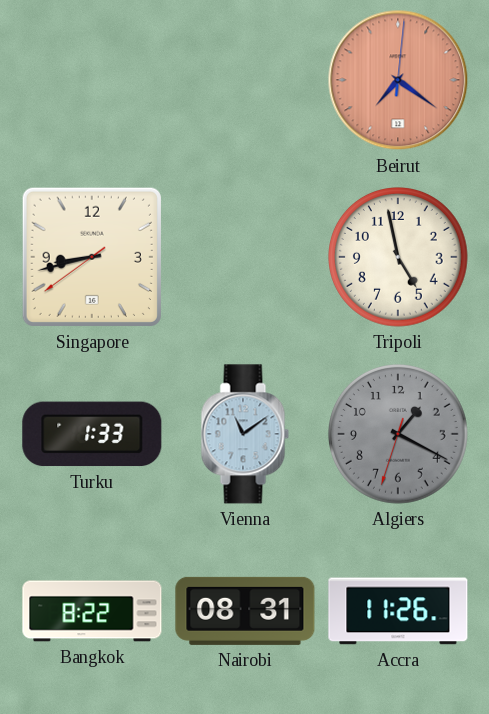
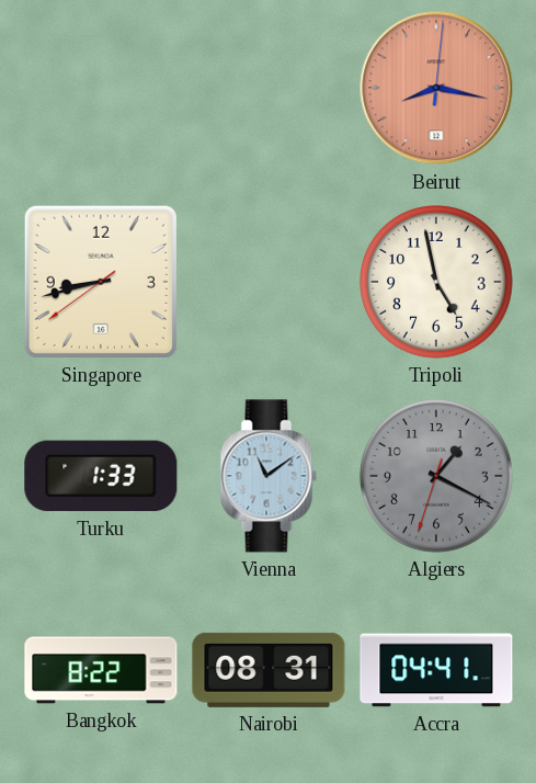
Beirut: 7:21 -> 8:17
Accra: 11:26 -> 04:41
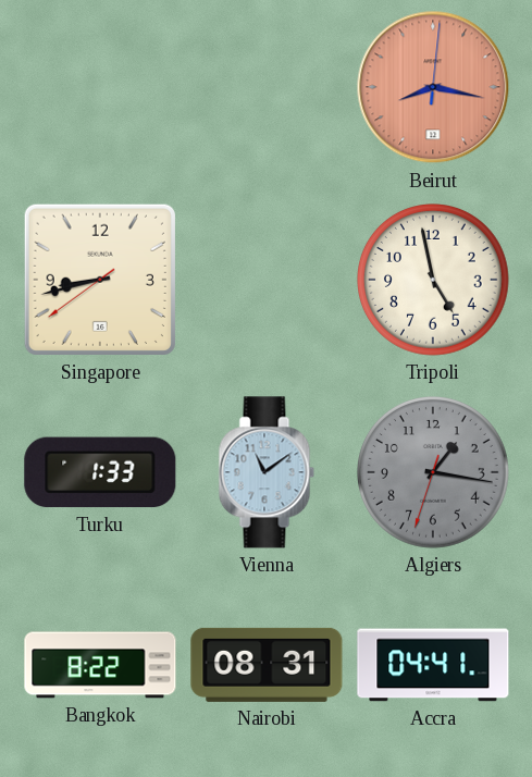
Algiers: 1:19 -> 1:16
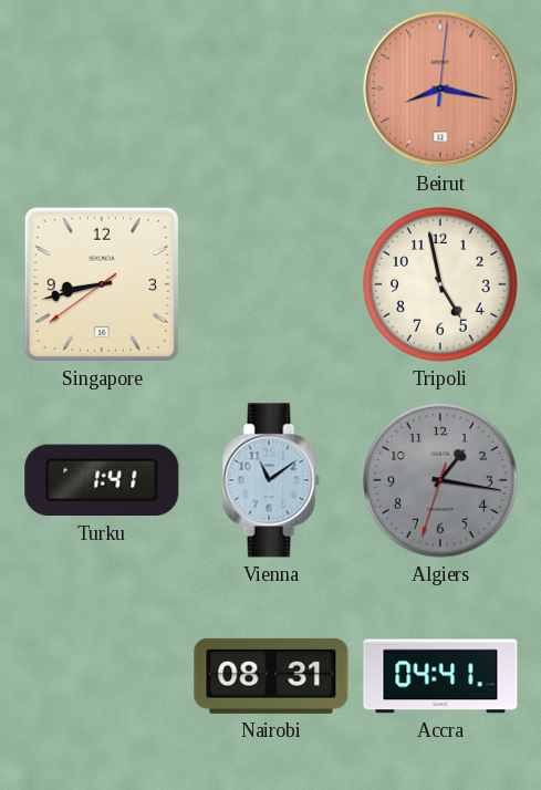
Turku: 1:33 -> 1:41
Bangkok: 8:22 -> none
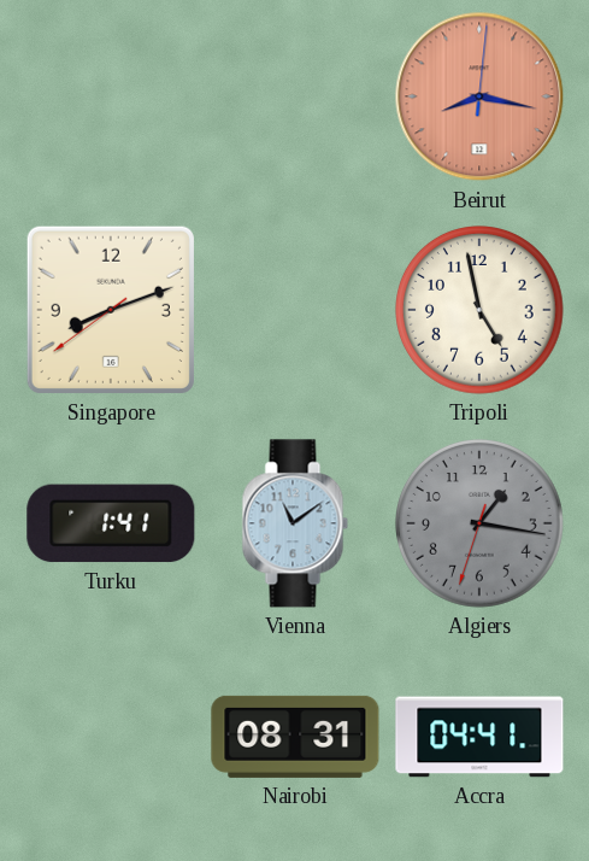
Singapore: 8:42 -> 8:11
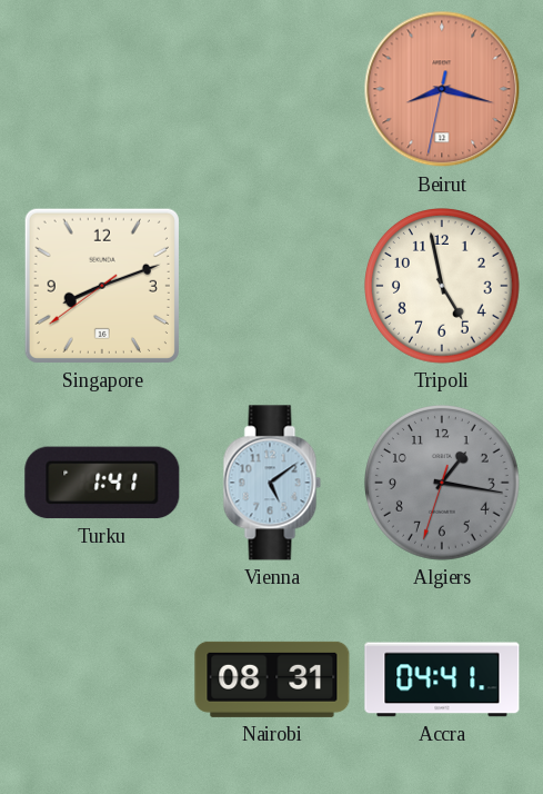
Beirut: 8:17:01 -> 8:17:32
Vienna: 11:09 -> 5:09
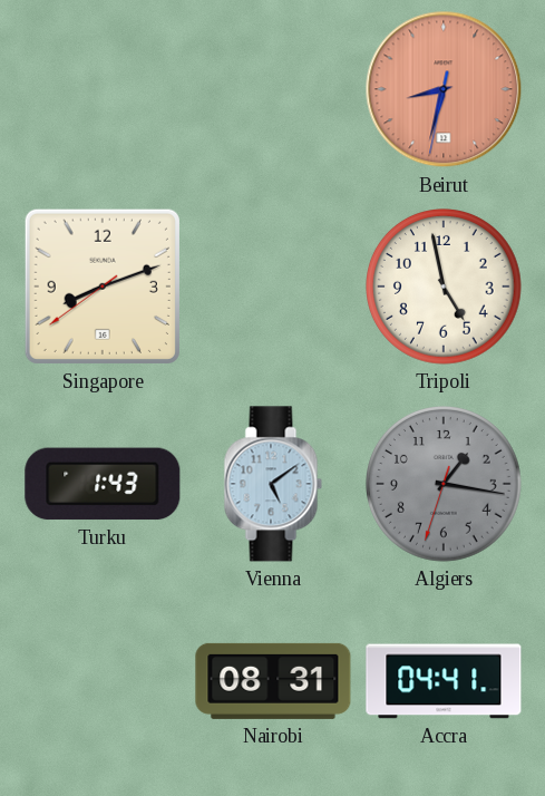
Beirut: 8:17 -> 8:32
Turku: 1:41 -> 1:43
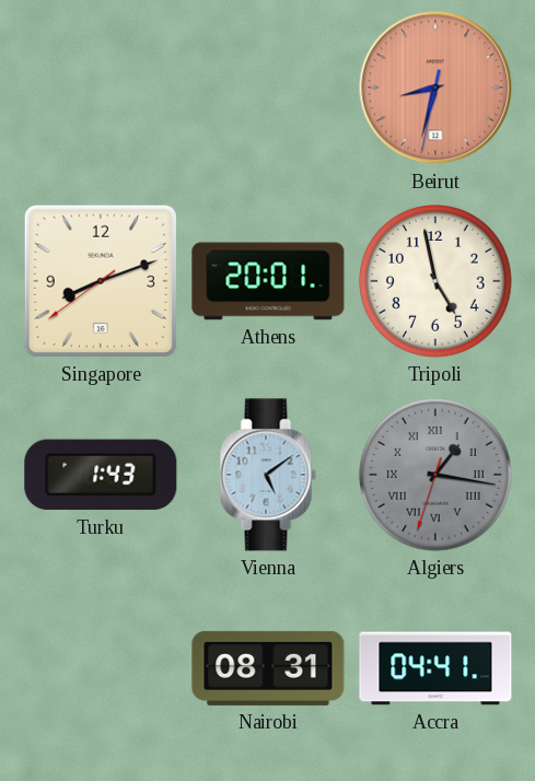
Athens: none -> 20:01
Algiers numerals: Arabic -> Roman
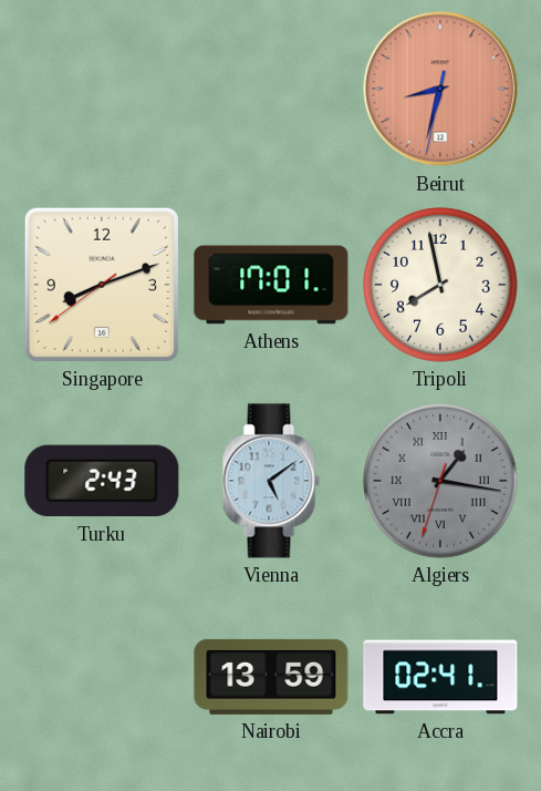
Athens: 20:01 -> 17:01
Tripoli: 4:58 -> 7:58
Turku: 1:43 -> 2:43
Nairobi: 08:31 -> 13:59
Accra: 04:41 -> 02:41
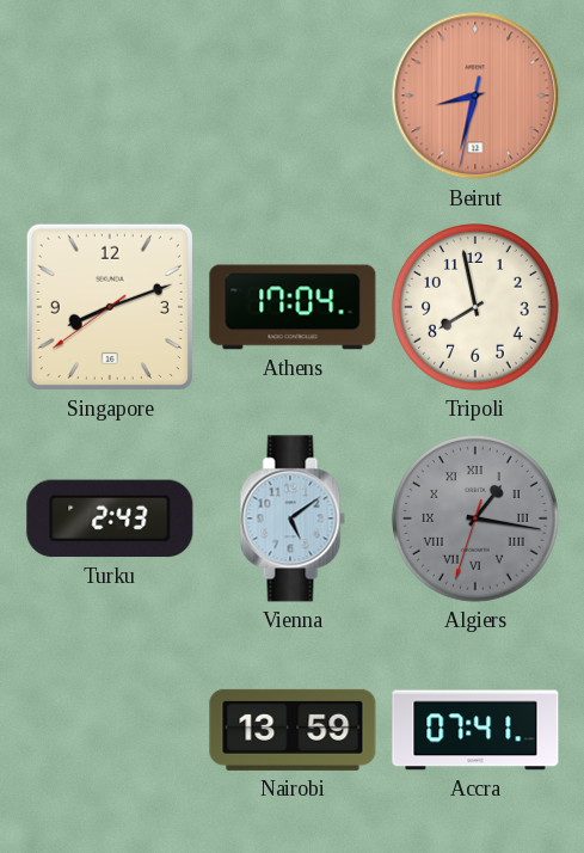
Athens: 17:01 -> 17:04
Accra: 02:41 -> 07:41
